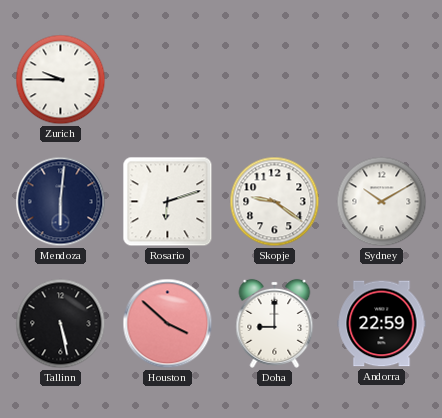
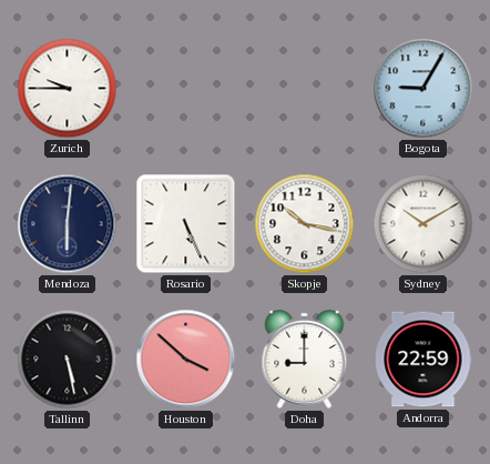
Bogota: none -> 9:05
Rosario: 6:12 -> 5:26
Skopje: 9:21 -> 10:17
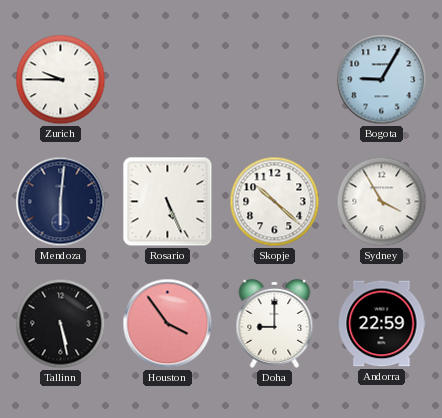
Skopje: 10:17 -> 10:22
Sydney: 10:10 -> 3:55
Houston: 3:52 -> 3:54
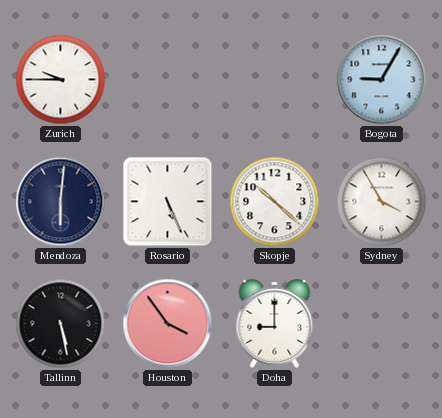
Andorra: 22:59 -> none
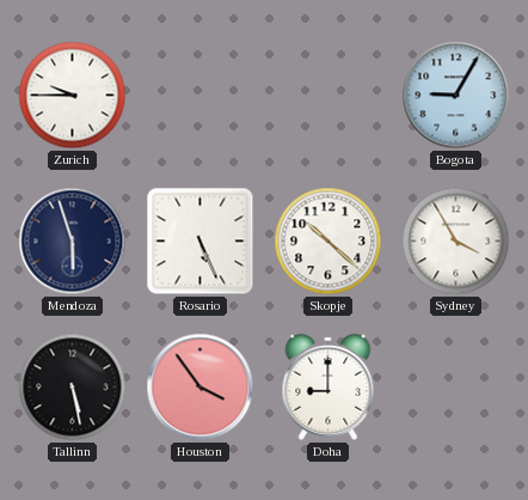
Mendoza: 6:01 -> 5:57
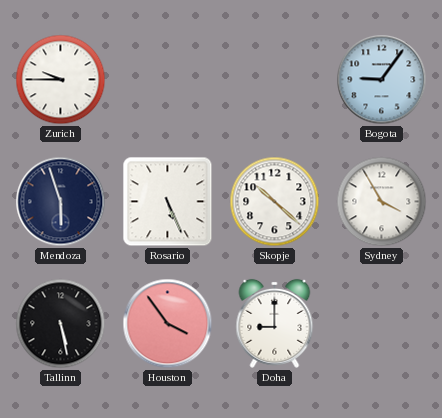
Bogota: 9:05 -> 9:06
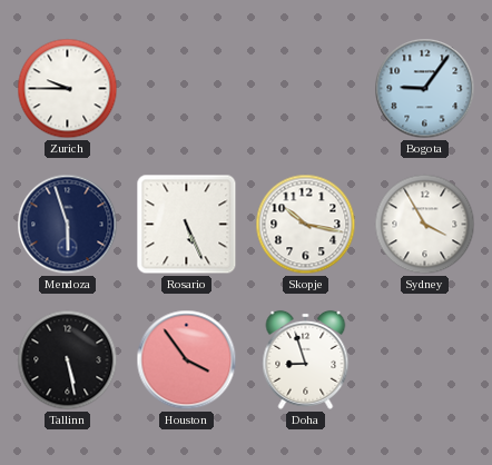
Skopje: 10:22 -> 10:17
Doha: 9:00 -> 8:57
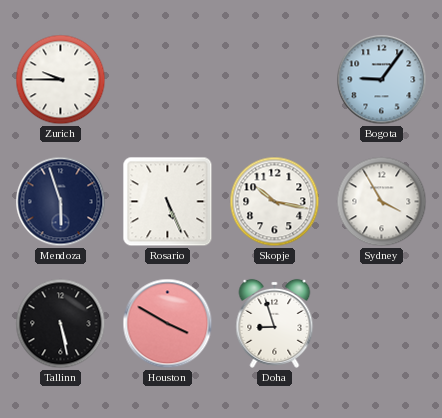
Houston: 3:54 -> 3:50
